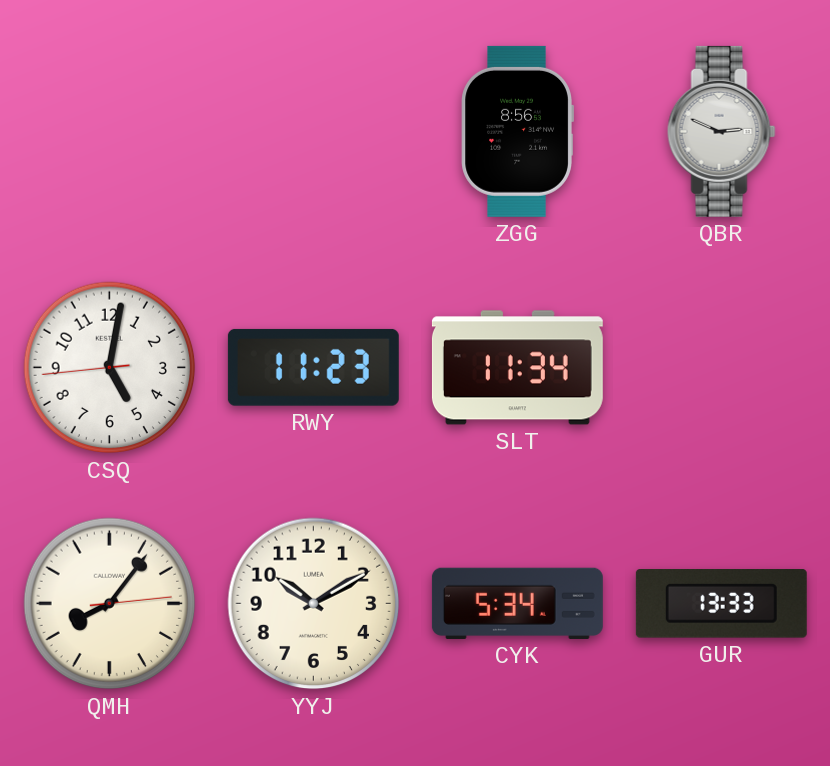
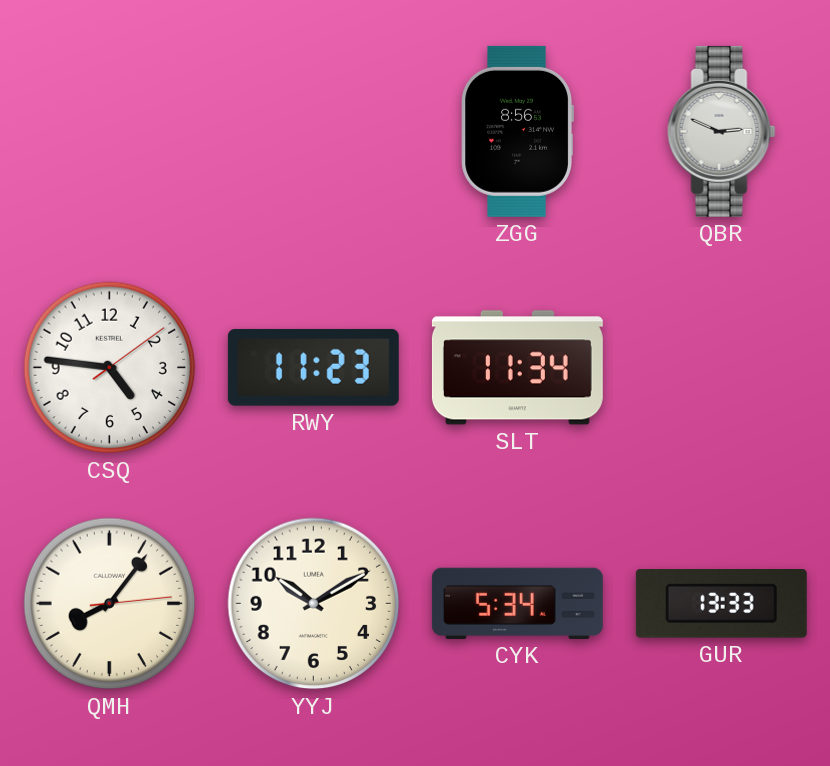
CSQ: 5:01 -> 4:46
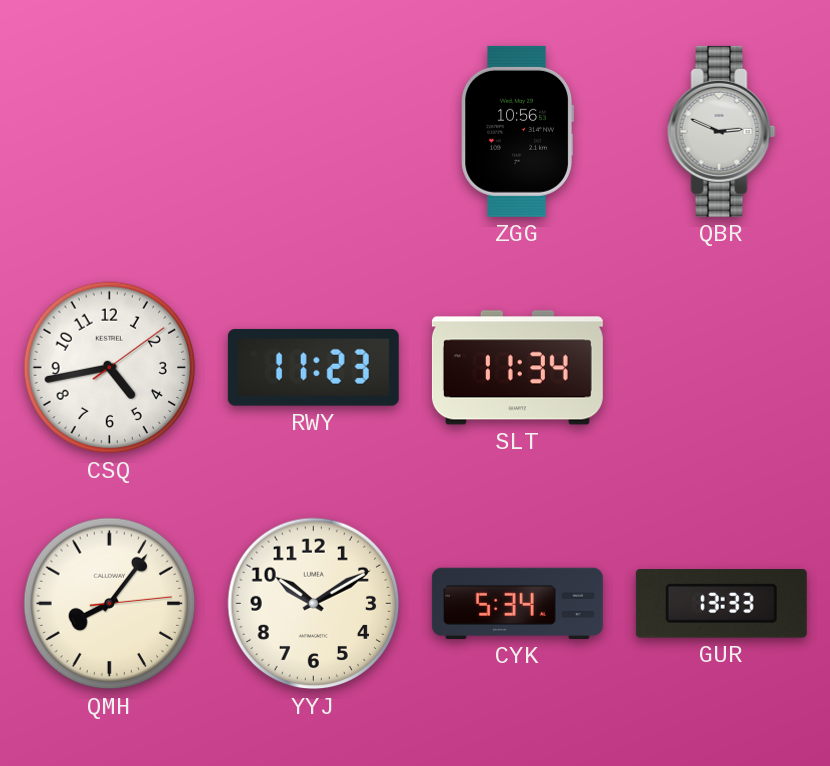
ZGG: 8:56 -> 10:56
CSQ: 4:46 -> 4:43
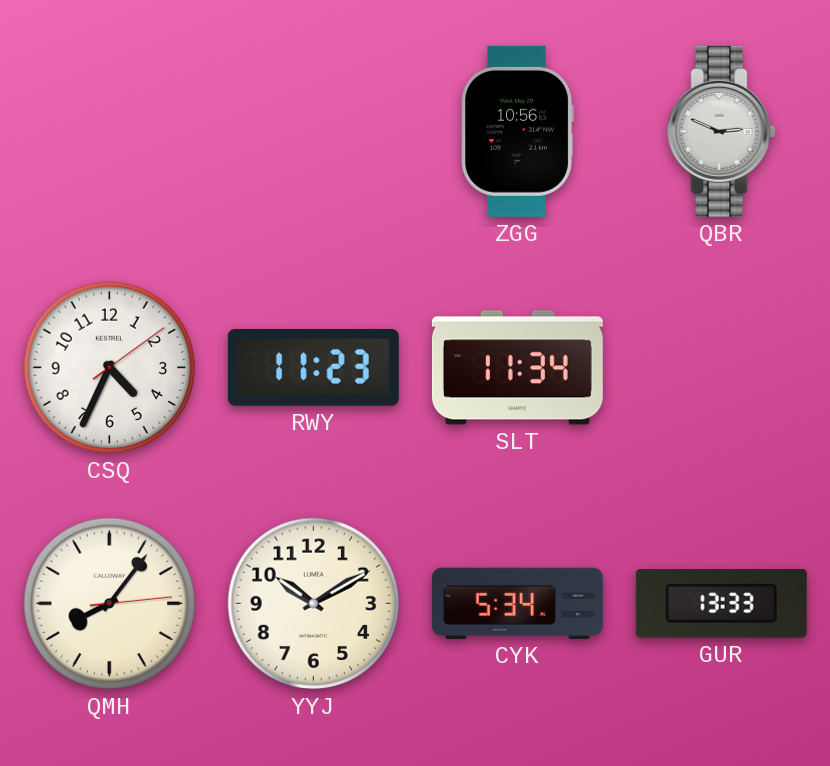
CSQ: 4:43 -> 4:34
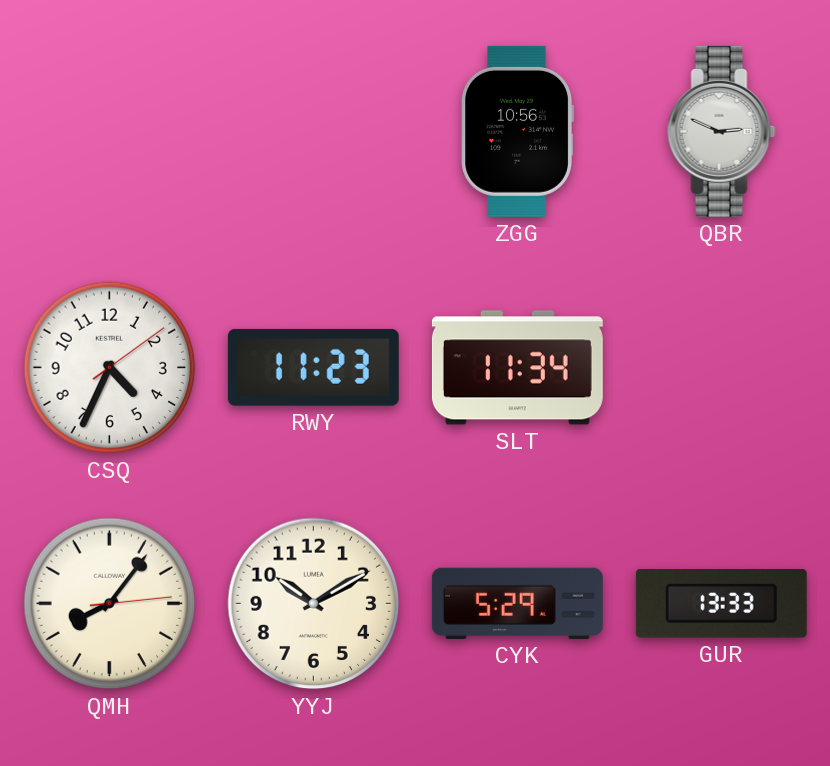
CYK: 5:34 -> 5:29
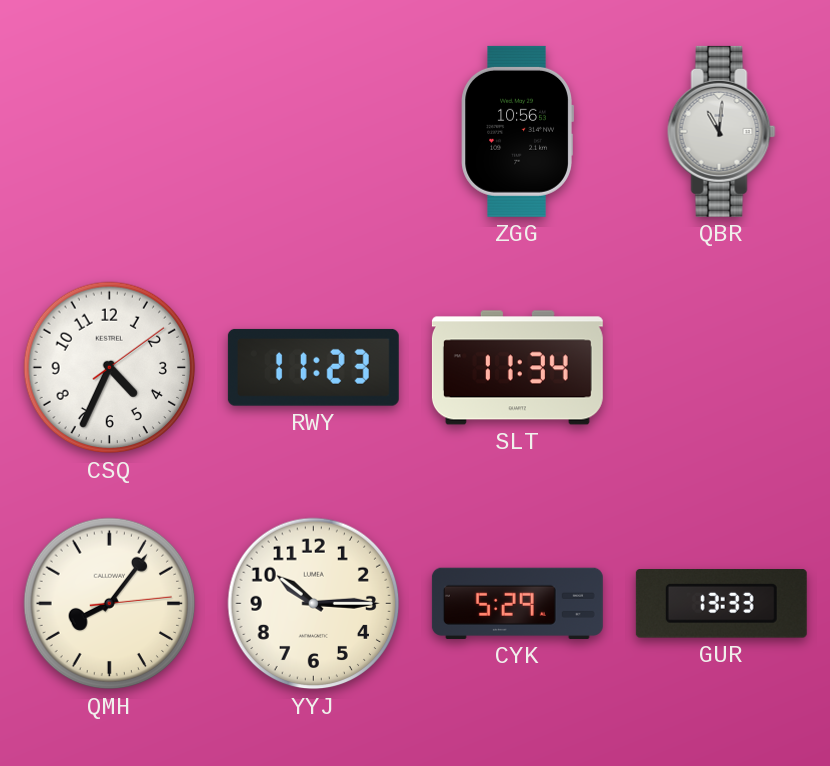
QBR: 2:49 -> 11:01
YYJ: 10:10 -> 10:15
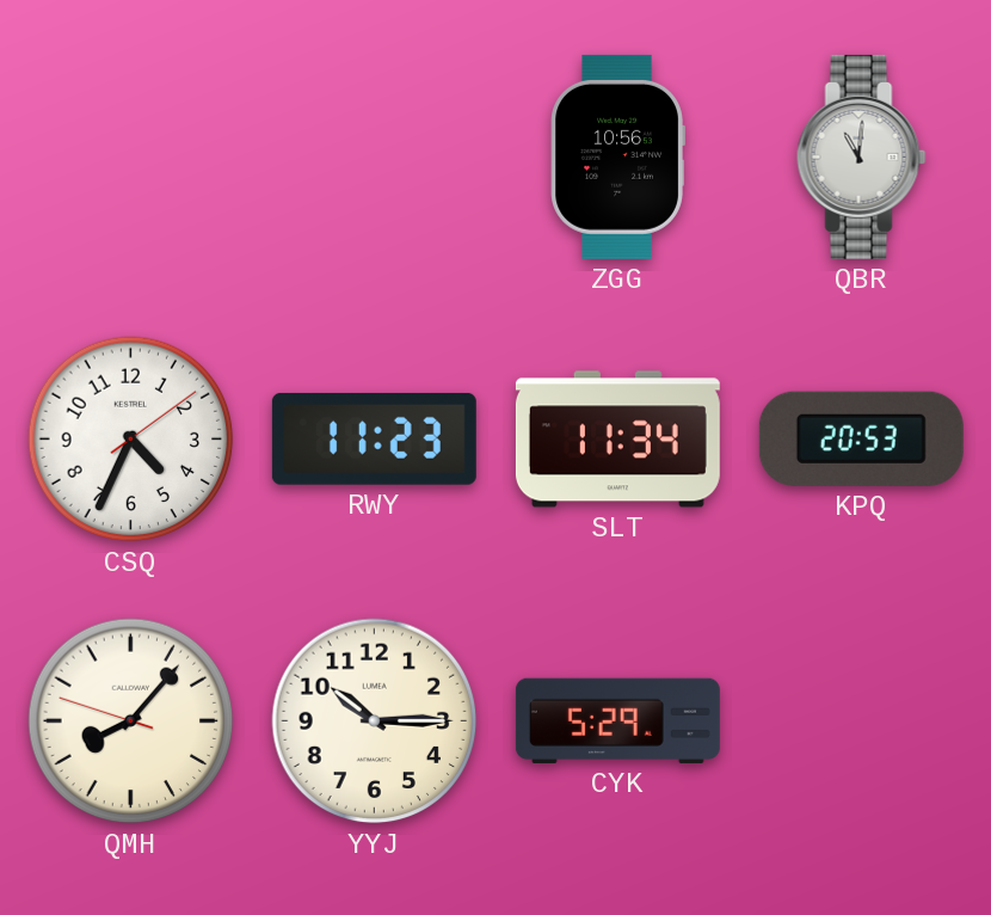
KPQ: none -> 20:53
QMH: 8:06:14 -> 8:06:48
GUR: 13:33 -> none
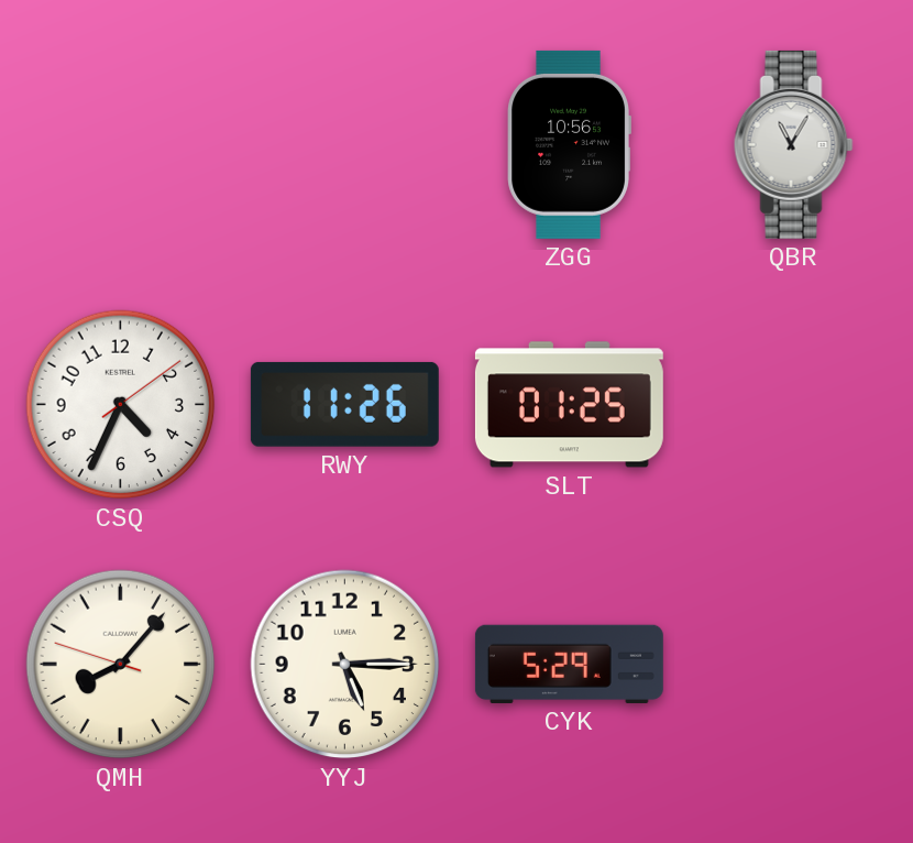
QBR: 11:01 -> 11:05
RWY: 11:23 -> 11:26
SLT: 11:34 -> 01:25
KPQ: 20:53 -> none
YYJ: 10:15 -> 5:15
